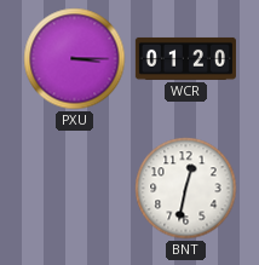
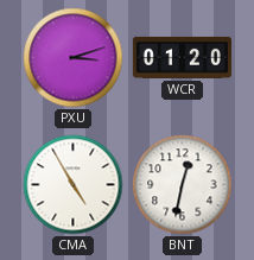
PXU: 3:15 -> 3:12
CMA: none -> 4:55
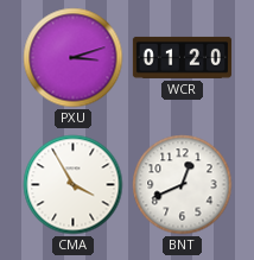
CMA: 4:55 -> 3:55
BNT: 12:32 -> 12:41
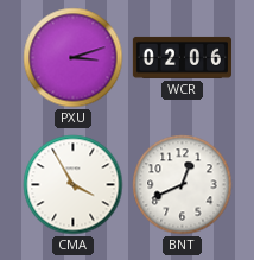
WCR: 01:20 -> 02:06
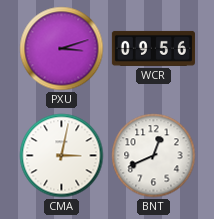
WCR: 02:06 -> 09:56
CMA: 3:55 -> 3:02
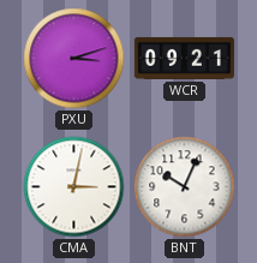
WCR: 09:56 -> 09:21
BNT: 12:41 -> 10:04
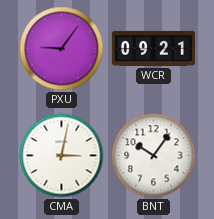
PXU: 3:12 -> 9:06
BNT: 10:04 -> 10:06
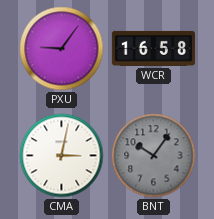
WCR: 09:21 -> 16:58
BNT dial: white -> grey
